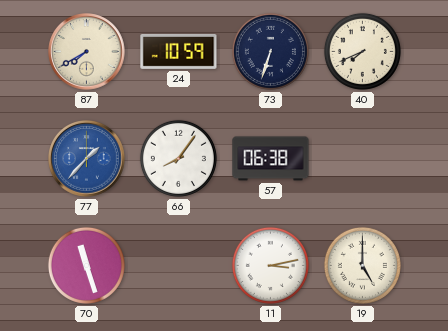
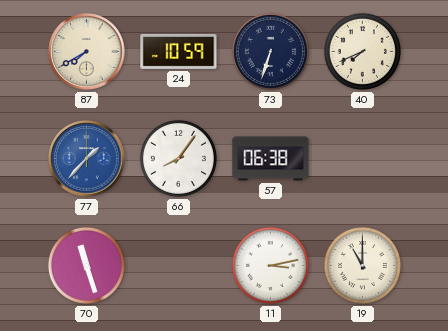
19: 5:00 -> 11:00
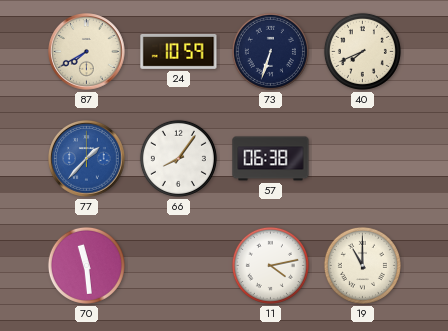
70: 11:27 -> 11:29
11: 3:13 -> 4:13
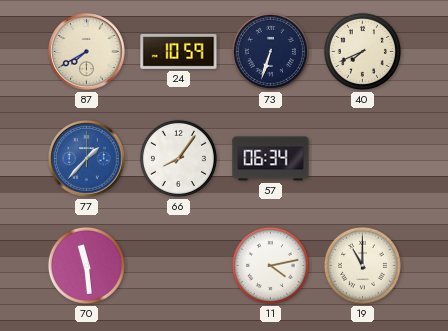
57: 06:38 -> 06:34
